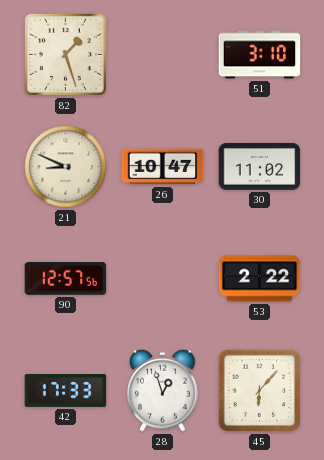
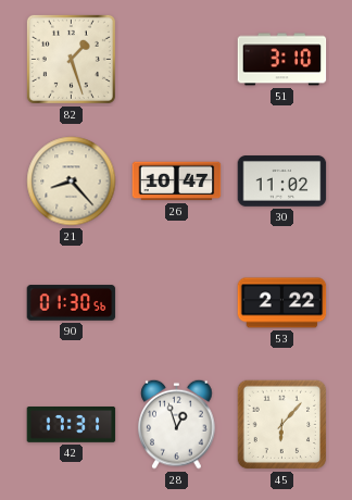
21: 8:49 -> 8:23
90: 12:57 -> 01:30
42: 17:33 -> 17:31
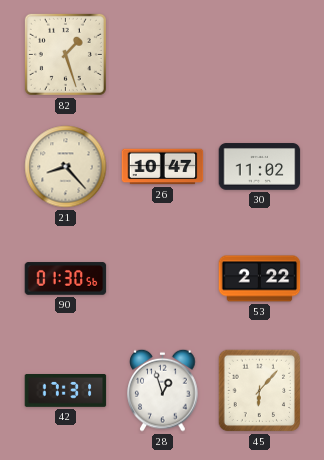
51: 3:10 -> none
